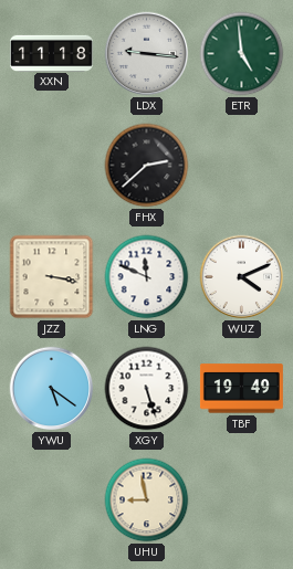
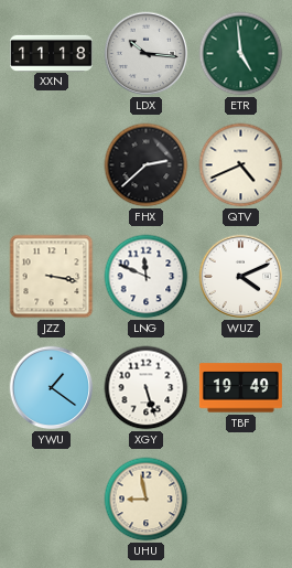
LDX: 9:16 -> 10:16
QTV: none -> 4:41
YWU: 5:21 -> 1:21
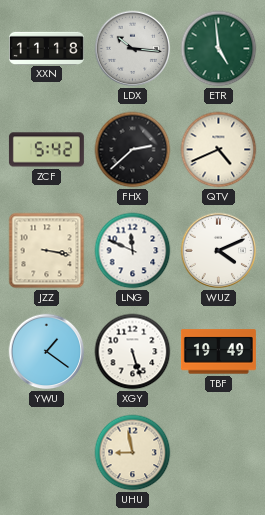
ZCF: none -> 5:42
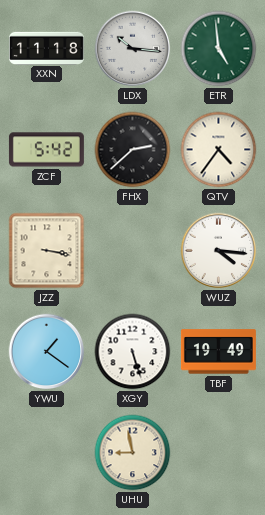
QTV: 4:41 -> 4:36
LNG: 11:49 -> none
WUZ: 4:11 -> 4:16
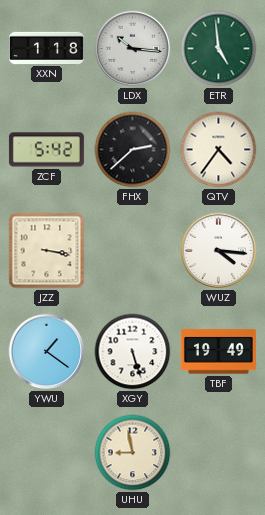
XXN: 11:18 -> 1:18
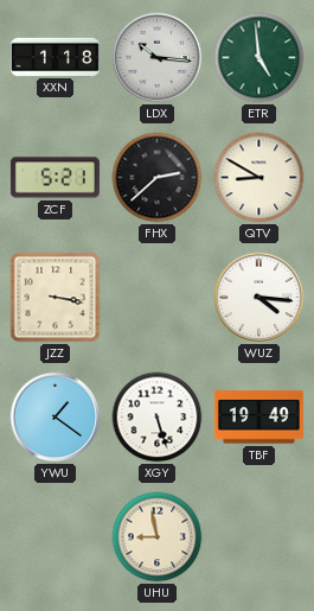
ZCF: 5:42 -> 5:21
QTV: 4:36 -> 8:50
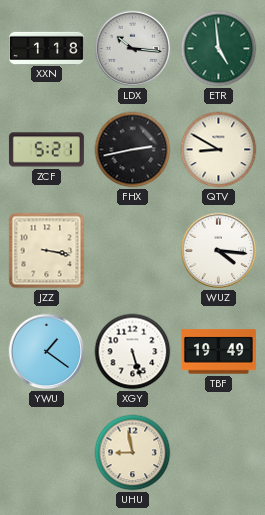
FHX: 2:38 -> 2:43
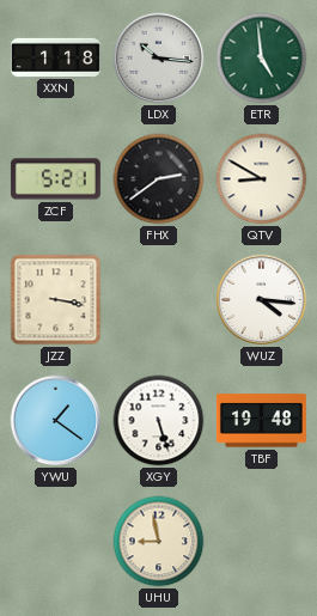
FHX: 2:43 -> 2:39
TBF: 19:49 -> 19:48
